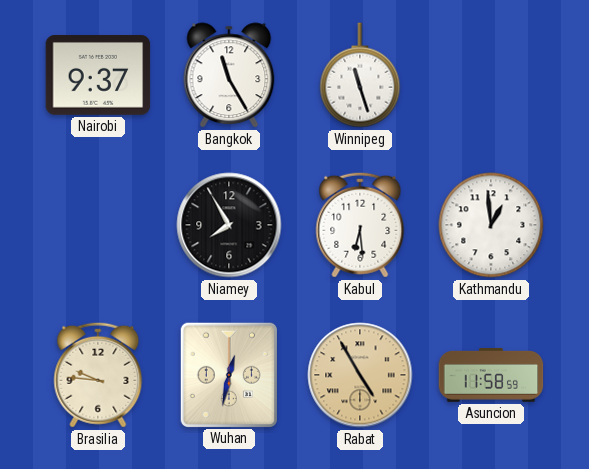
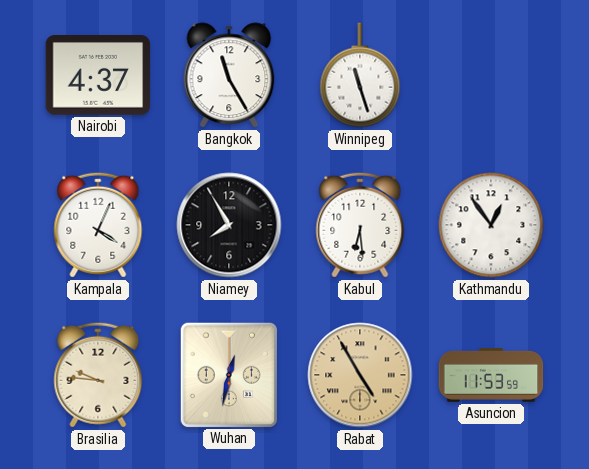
Nairobi: 9:37 -> 4:37
Kampala: none -> 4:04
Kathmandu: 12:59 -> 12:54
Asuncion: 11:58 -> 11:53
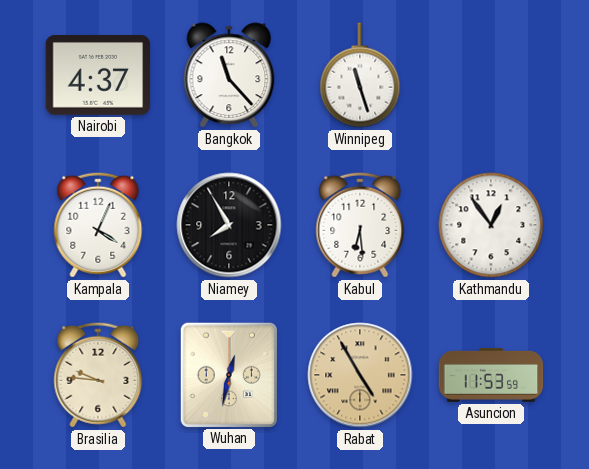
Bangkok: 11:25 -> 11:23
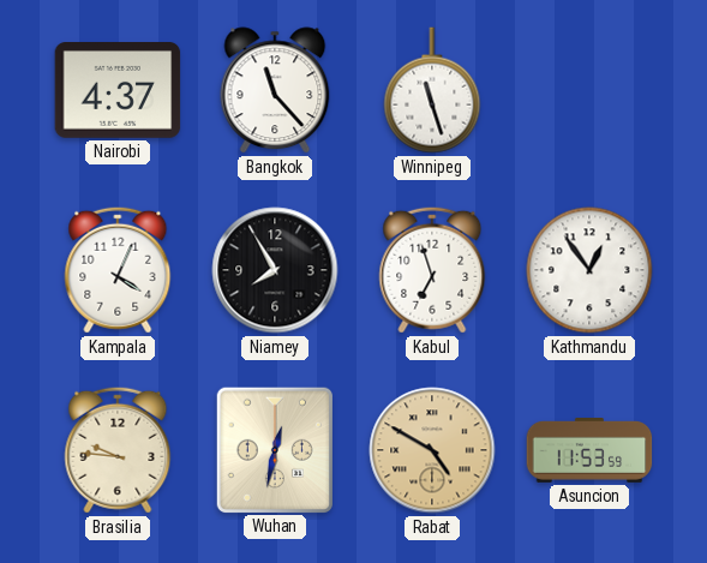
Kabul: 6:29 -> 6:57
Rabat: 4:55 -> 4:50
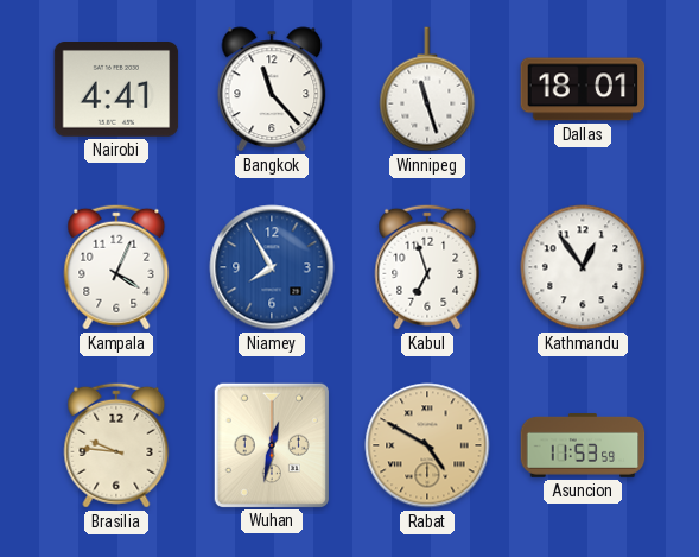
Nairobi: 4:37 -> 4:41
Dallas: none -> 18:01
Niamey dial: black -> blue
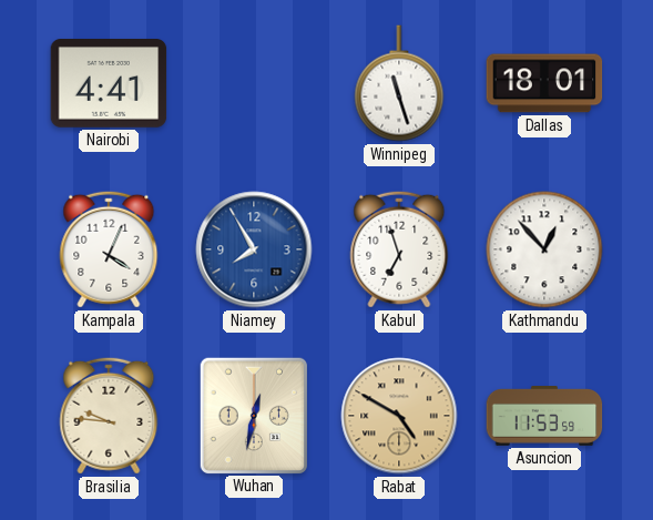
Bangkok: 11:23 -> none
Kathmandu: 12:54 -> 12:53
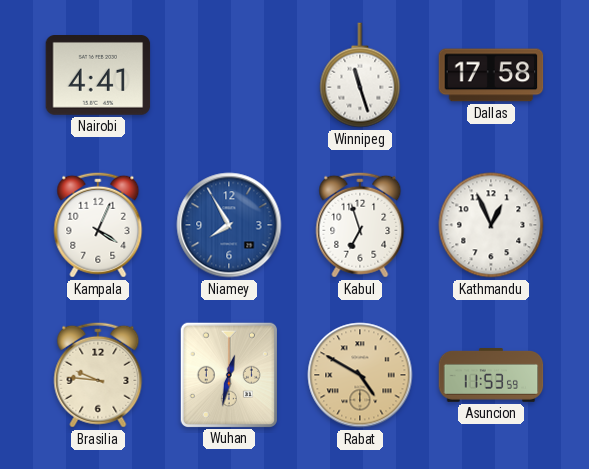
Dallas: 18:01 -> 17:58
Kathmandu: 12:53 -> 12:56
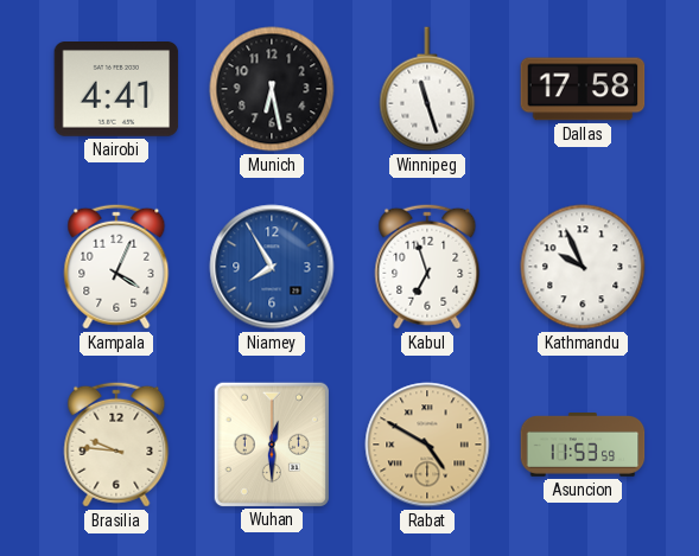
Munich: none -> 6:28
Kathmandu: 12:56 -> 9:56
Wuhan: 12:32 -> 12:30
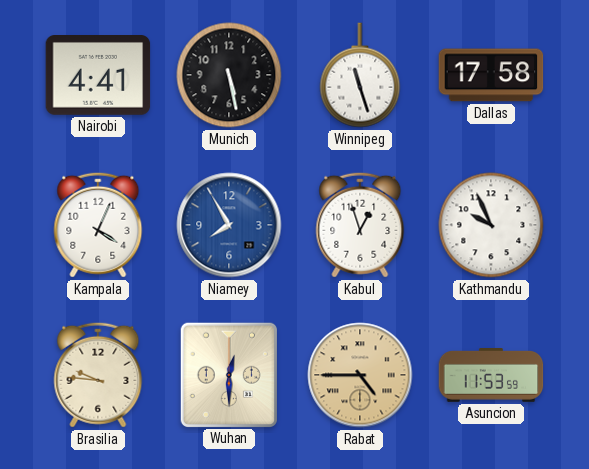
Munich: 6:28 -> 5:28
Kabul: 6:57 -> 12:57
Rabat: 4:50 -> 4:45
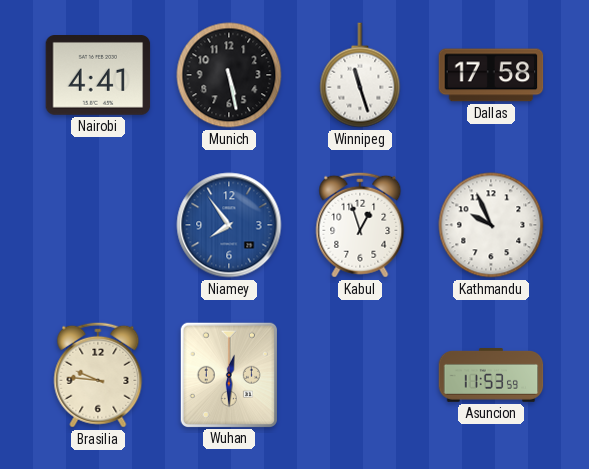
Kampala: 4:04 -> none
Niamey: 7:55 -> 7:54
Rabat: 4:45 -> none
